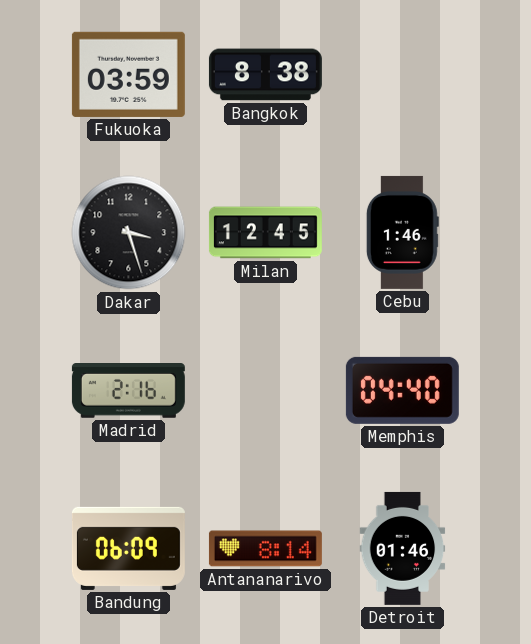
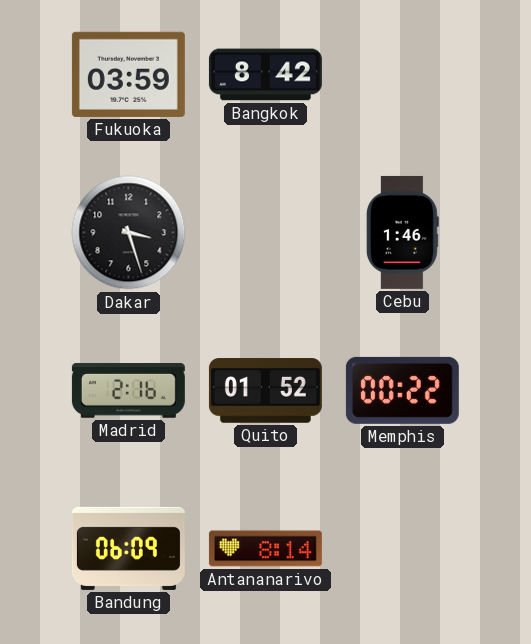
Bangkok: 8:38 -> 8:42
Milan: 12:45 -> none
Quito: none -> 01:52
Memphis: 04:40 -> 00:22
Detroit: 01:46 -> none
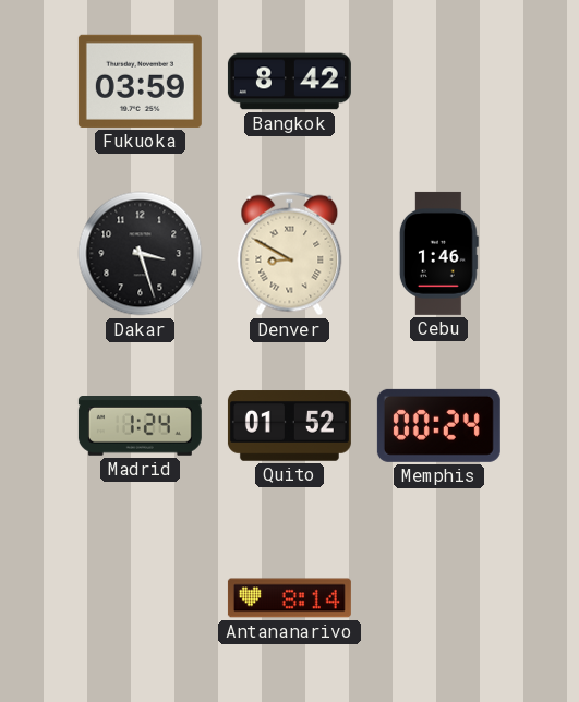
Denver: none -> 8:50
Madrid: 2:16 -> 1:24
Memphis: 00:22 -> 00:24
Bandung: 06:09 -> none
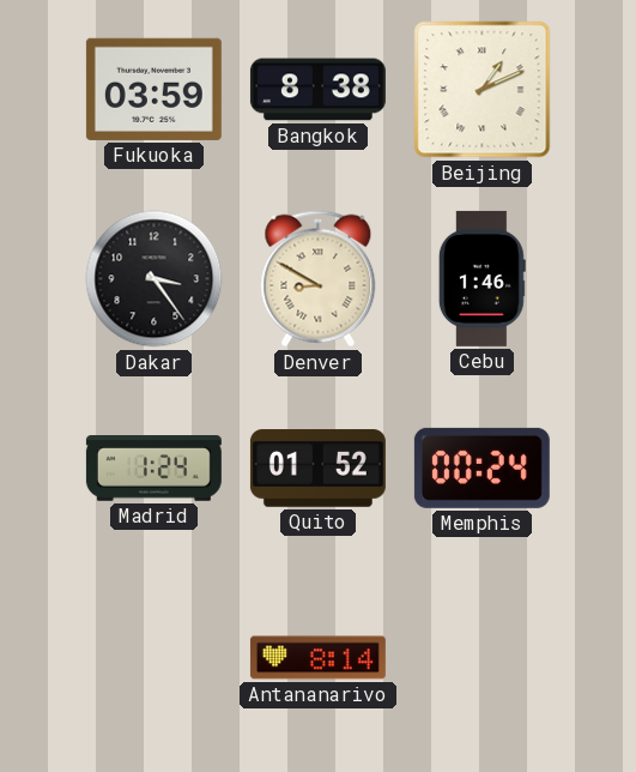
Bangkok: 8:42 -> 8:38
Beijing: none -> 1:11
Dakar: 3:27 -> 3:24
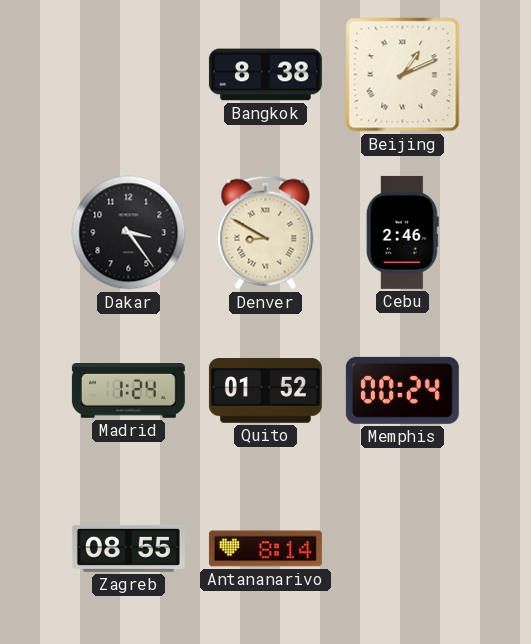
Fukuoka: 03:59 -> none
Cebu: 1:46 -> 2:46
Zagreb: none -> 08:55
